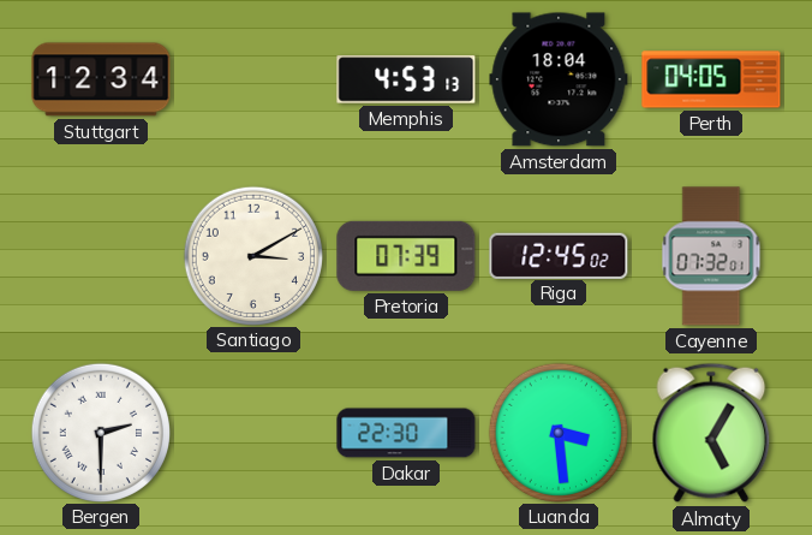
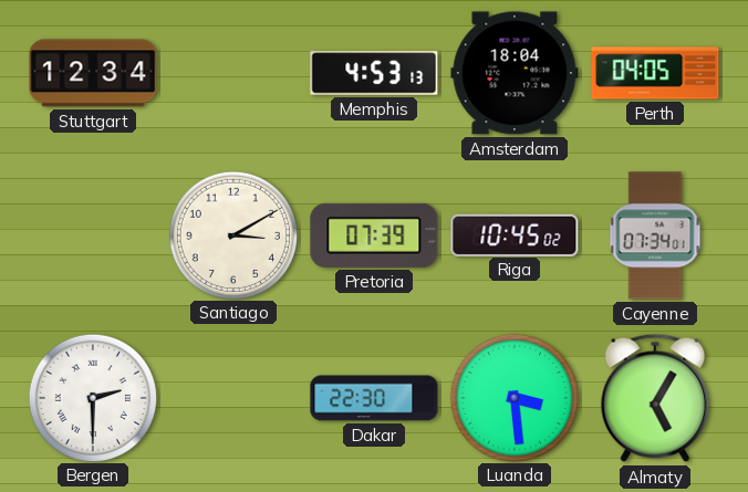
Riga: 12:45 -> 10:45
Cayenne: 07:32 -> 07:34
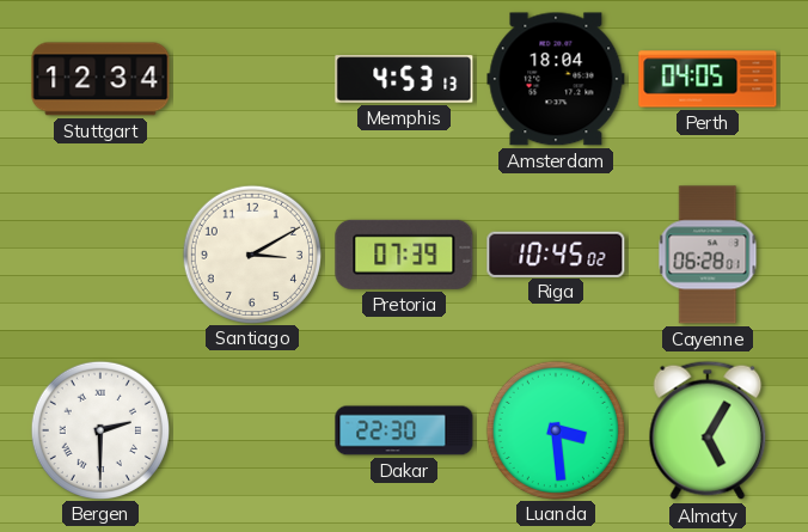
Cayenne: 07:34 -> 06:28
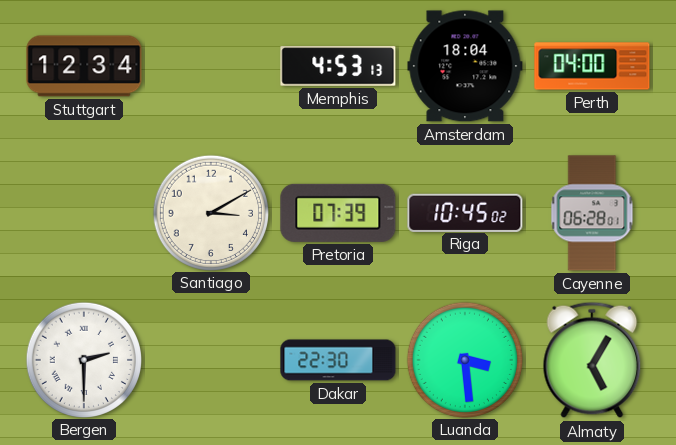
Perth: 04:05 -> 04:00
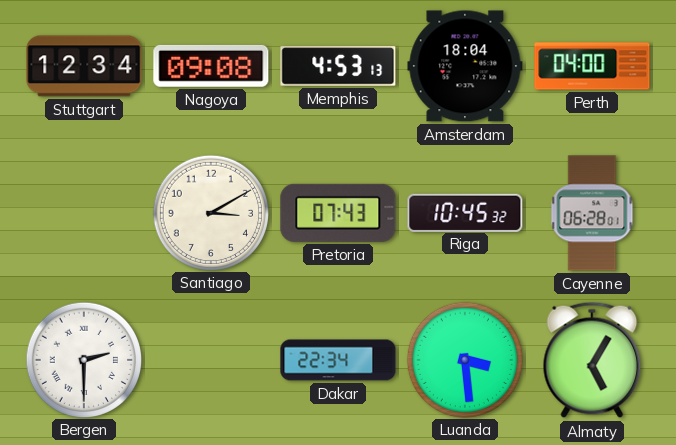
Nagoya: none -> 09:08
Pretoria: 07:39 -> 07:43
Riga: 10:45:02 -> 10:45:32
Dakar: 22:30 -> 22:34
